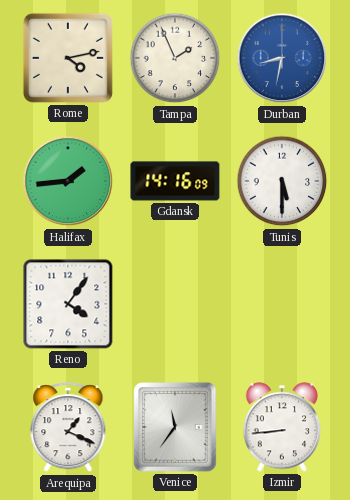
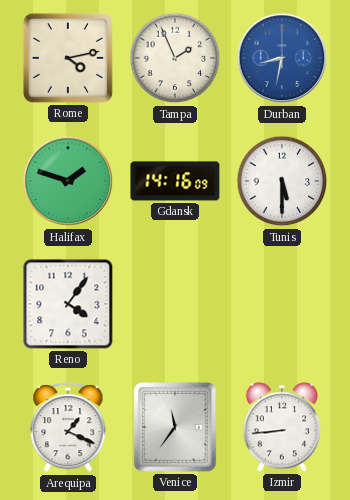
Halifax: 1:44 -> 1:48
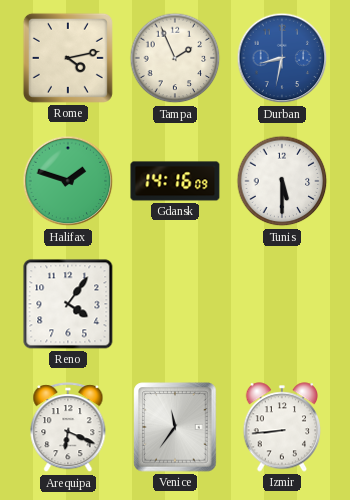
Arequipa: 1:19 -> 6:19
